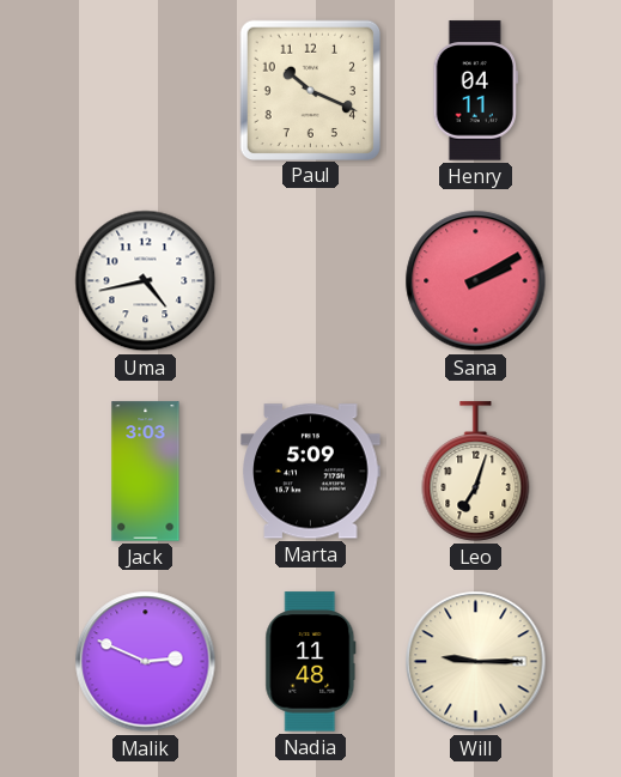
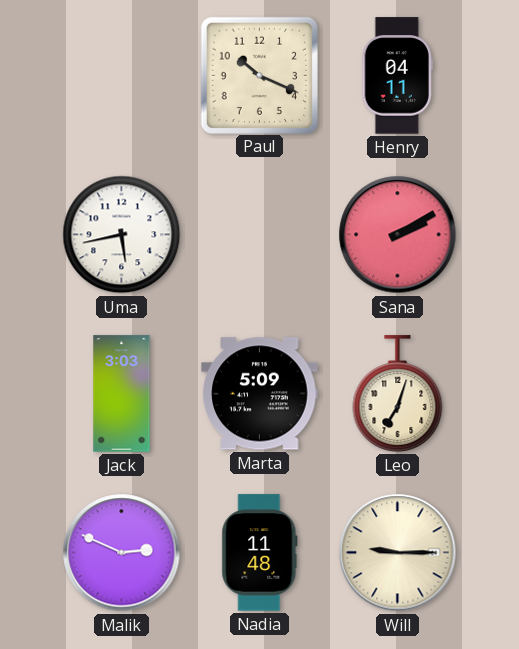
Uma: 4:43 -> 5:43
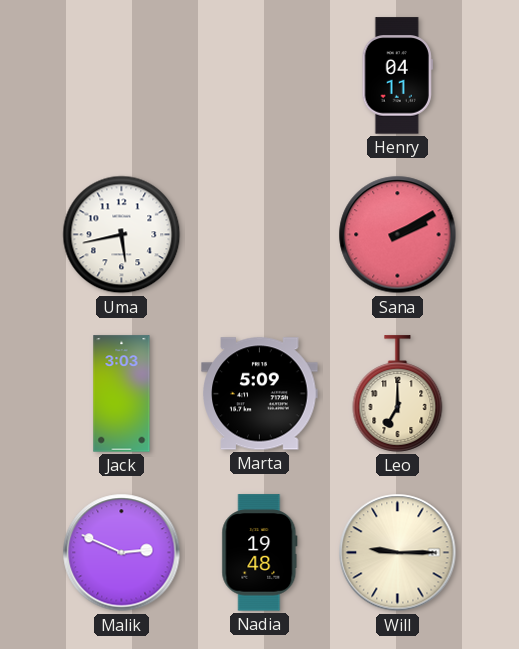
Paul: 10:19 -> none
Leo: 7:03 -> 7:00
Nadia: 11:48 -> 19:48
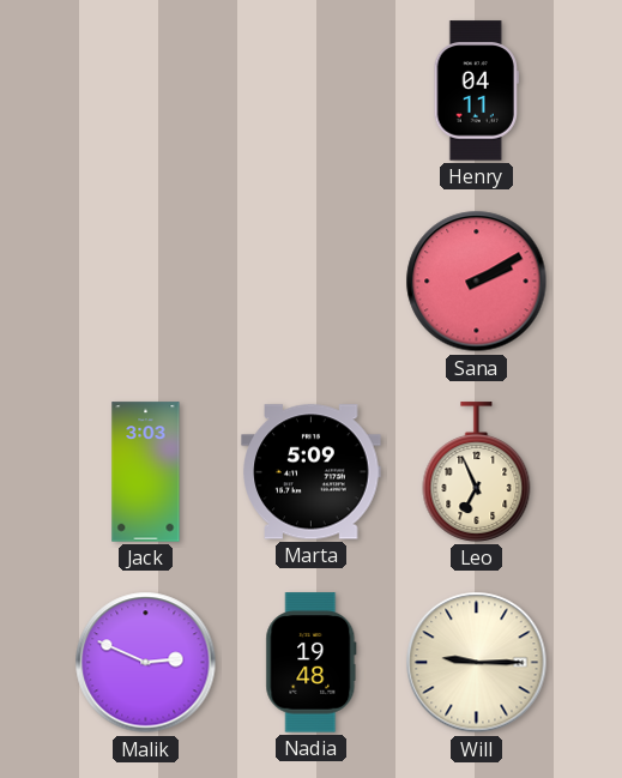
Uma: 5:43 -> none
Leo: 7:00 -> 6:56
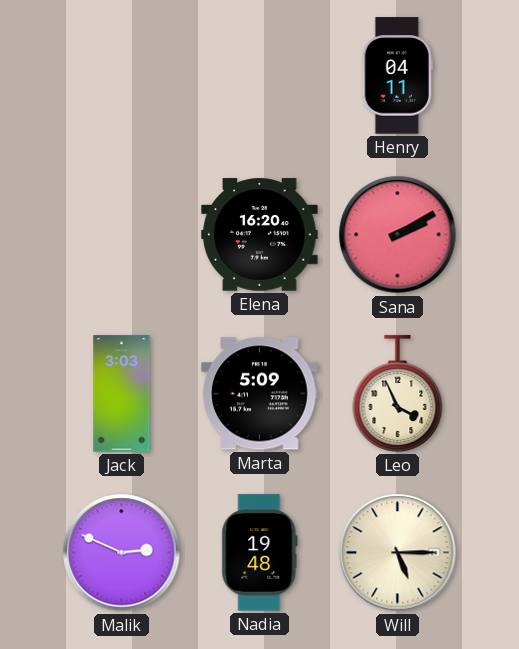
Elena: none -> 16:20
Leo: 6:56 -> 3:56
Will: 9:15 -> 5:15
